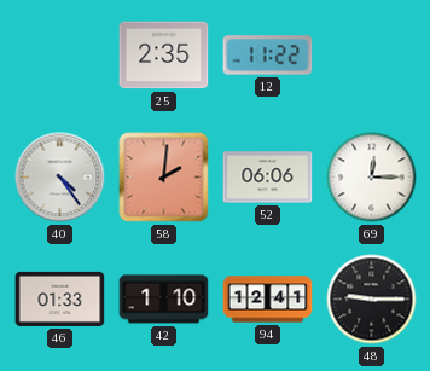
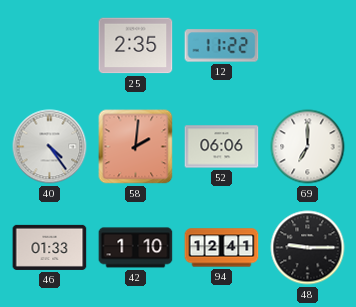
69: 12:15 -> 7:00
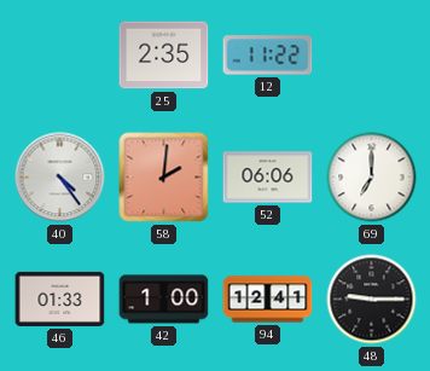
42: 1:10 -> 1:00
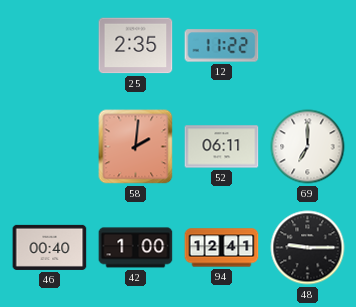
40: 4:24 -> none
52: 06:06 -> 06:11
46: 01:33 -> 00:40
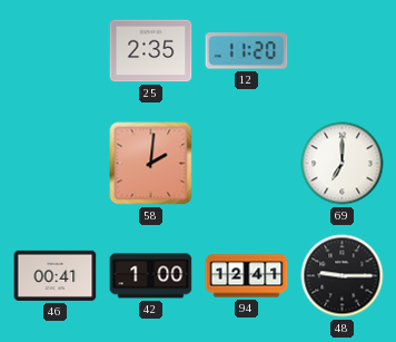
12: 11:22 -> 11:20
52: 06:11 -> none
46: 00:40 -> 00:41
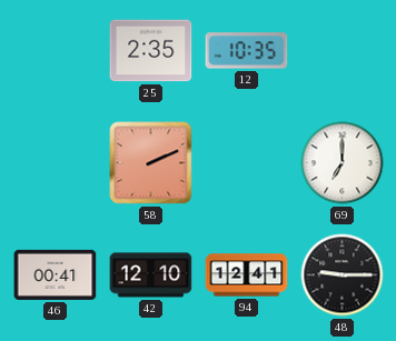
12: 11:20 -> 10:35
58: 2:01 -> 2:11
42: 1:00 -> 12:10
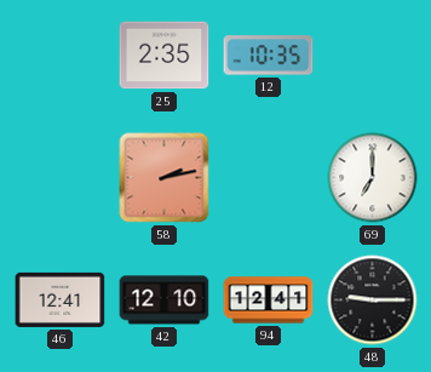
58: 2:11 -> 2:13
46: 00:41 -> 12:41
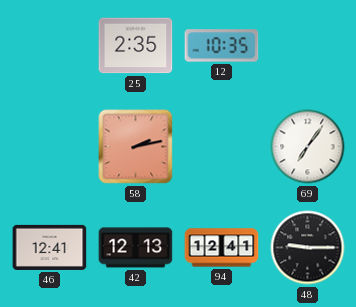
69: 7:00 -> 7:06
42: 12:10 -> 12:13
